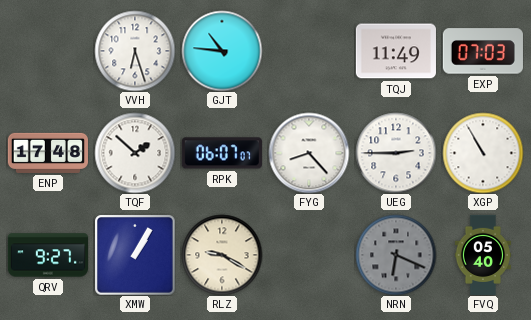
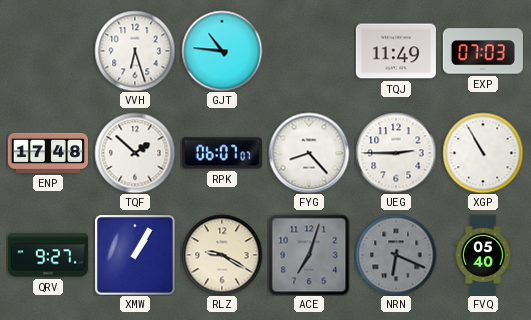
ACE: none -> 7:03
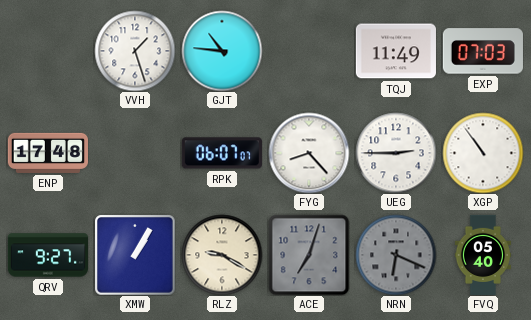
VVH: 6:27 -> 1:27
TQF: 1:52 -> none
XGP: 10:55 -> 10:54
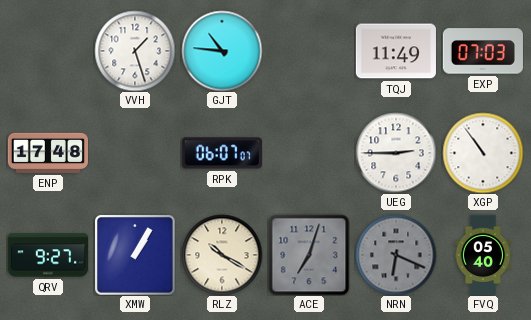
FYG: 8:23 -> none
RLZ: 9:20 -> 10:20
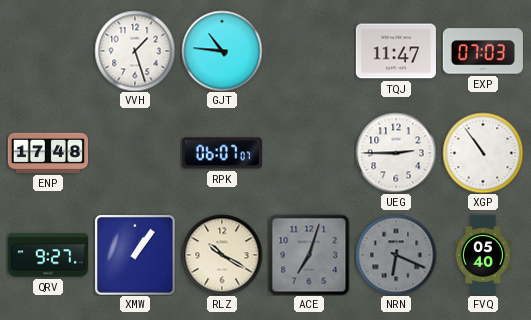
TQJ: 11:49 -> 11:47
XMW: 1:05 -> 1:06
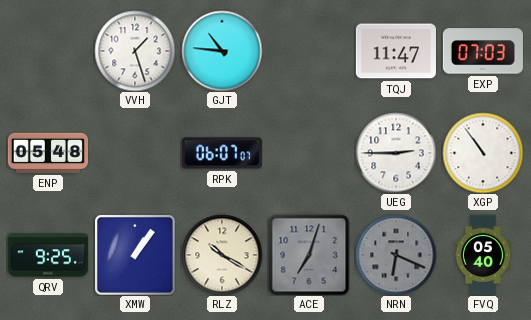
ENP: 17:48 -> 05:48
QRV: 9:27 -> 9:25
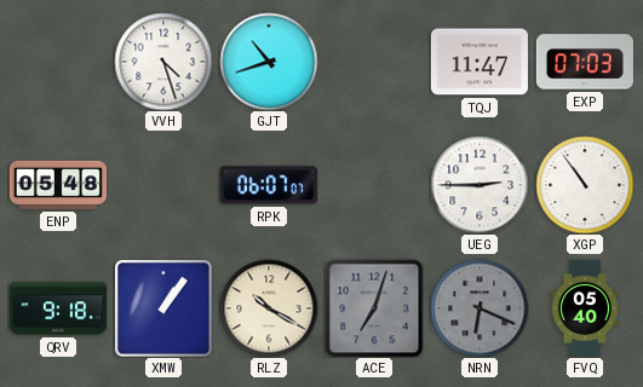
VVH: 1:27 -> 4:27
GJT: 10:46 -> 10:42
QRV: 9:25 -> 9:18
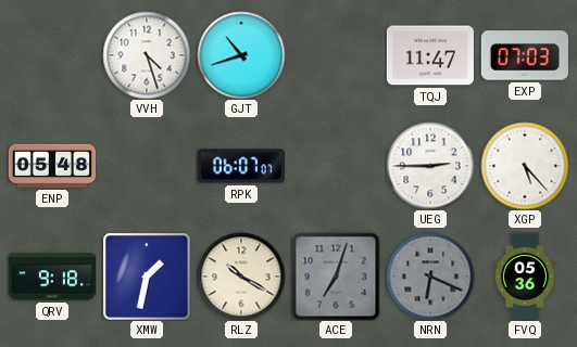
XGP: 10:54 -> 5:23
XMW: 1:06 -> 1:32
FVQ: 05:40 -> 05:36
